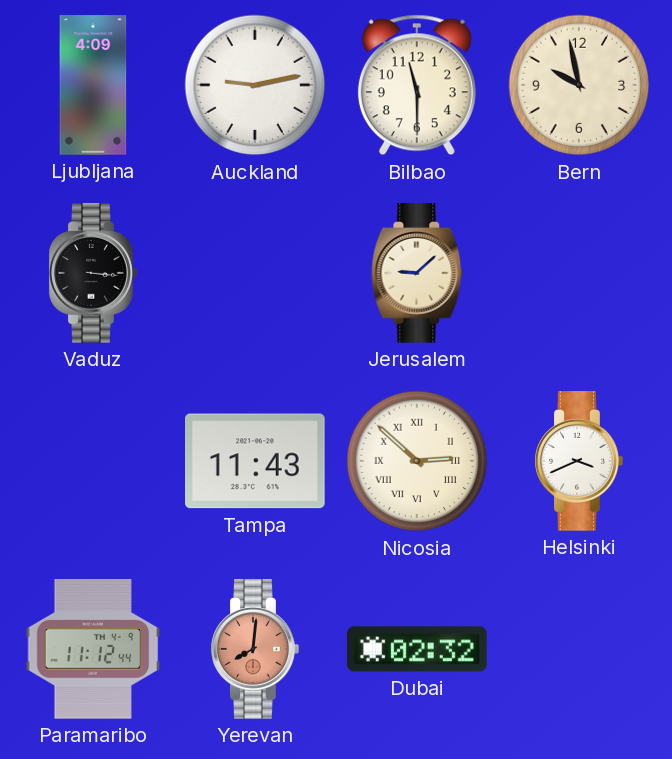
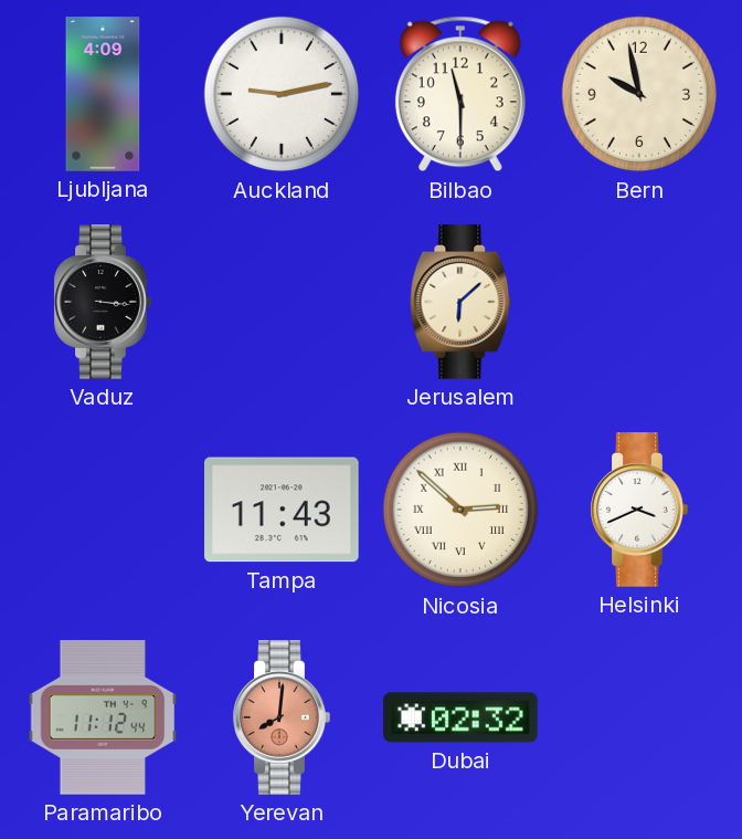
Jerusalem: 9:08 -> 6:08
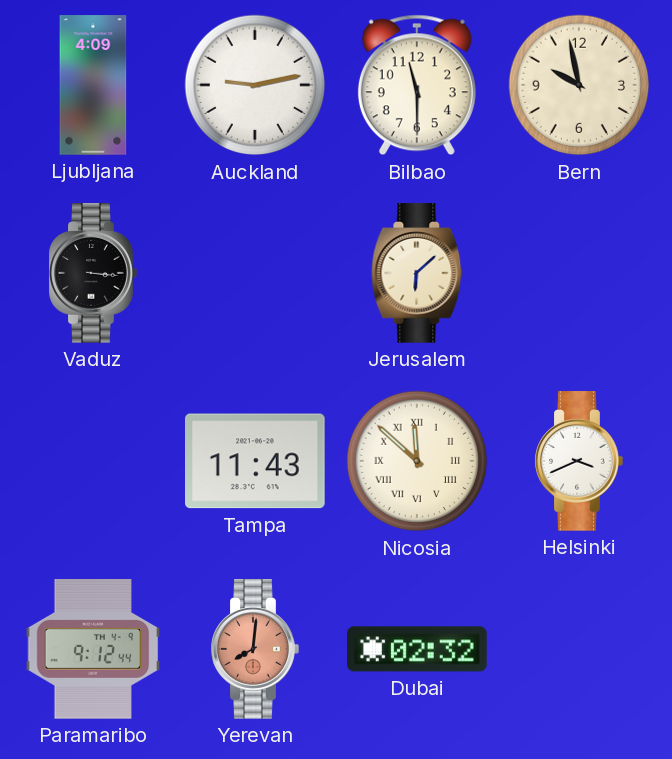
Nicosia: 2:52 -> 11:52
Paramaribo: 11:12 -> 9:12
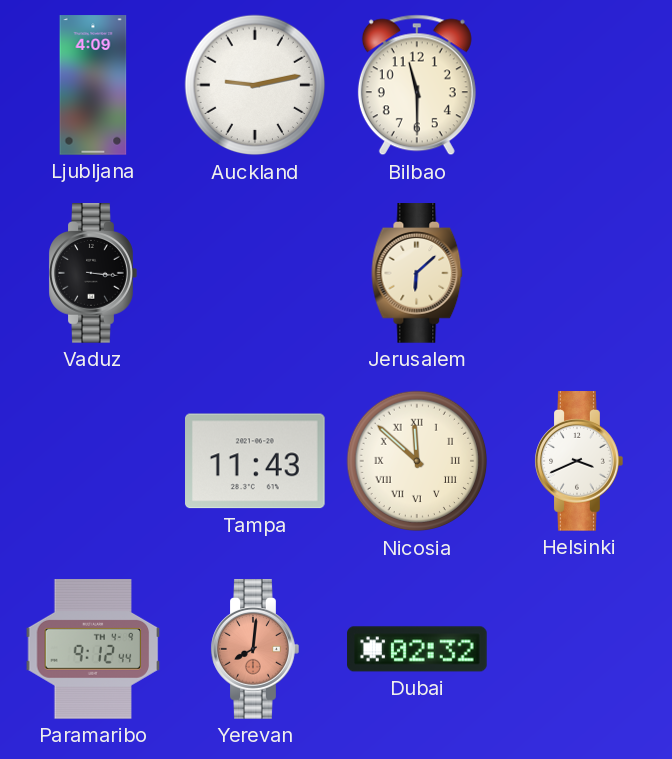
Bern: 9:58 -> none
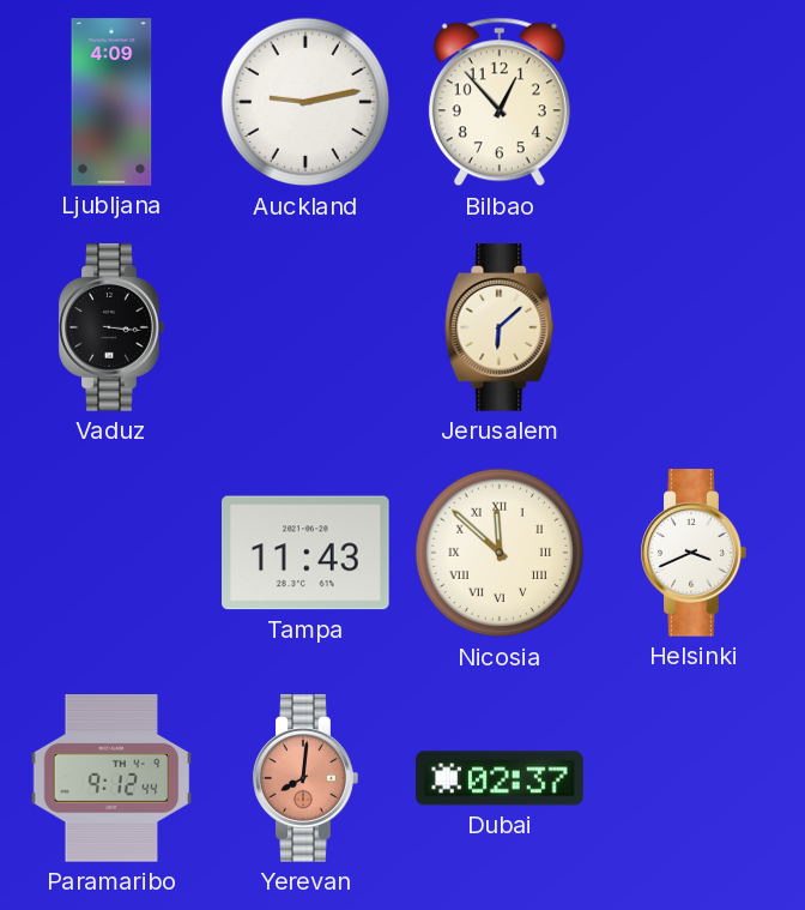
Bilbao: 11:30 -> 12:53
Dubai: 02:32 -> 02:37
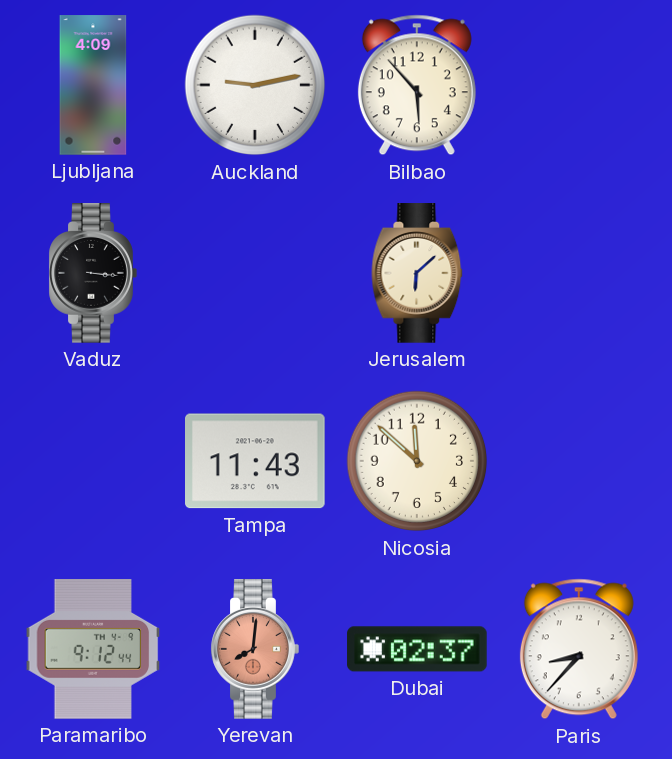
Bilbao: 12:53 -> 5:53
Nicosia numerals: Roman -> Arabic
Helsinki: 3:41 -> none
Paris: none -> 8:37
